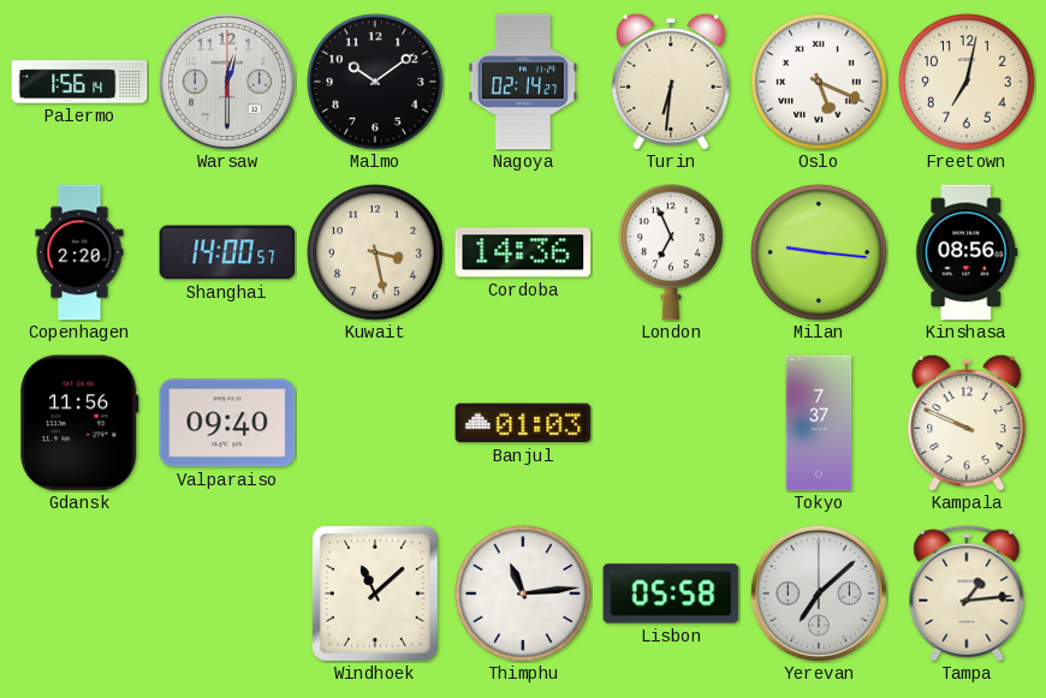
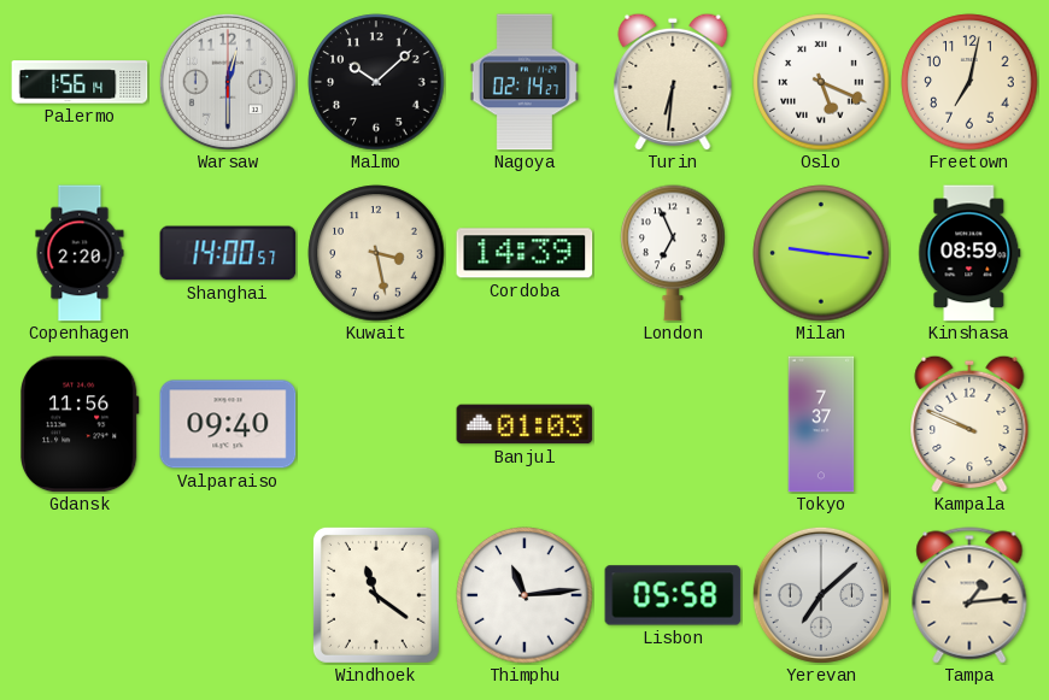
Malmo: 10:09 -> 10:08
Cordoba: 14:36 -> 14:39
Kinshasa: 08:56 -> 08:59
Windhoek: 11:08 -> 11:21
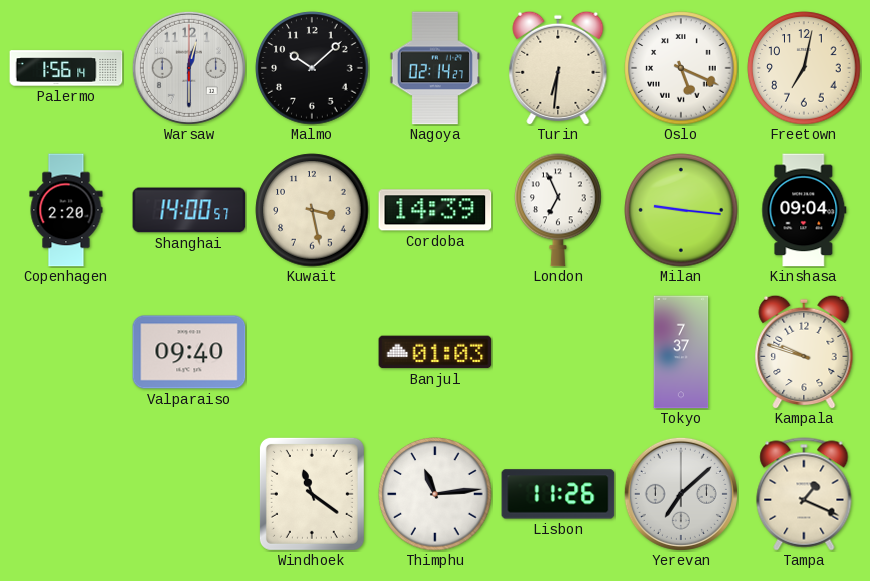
Kinshasa: 08:59 -> 09:04
Gdansk: 11:56 -> none
Kampala: 9:49 -> 9:48
Lisbon: 05:58 -> 11:26
Tampa: 1:14 -> 1:19
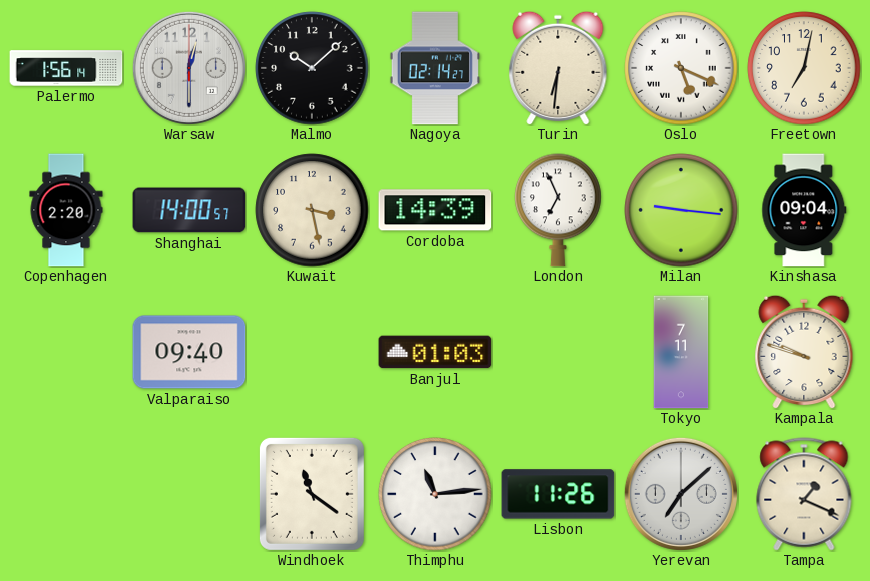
Tokyo: 7:37 -> 7:11
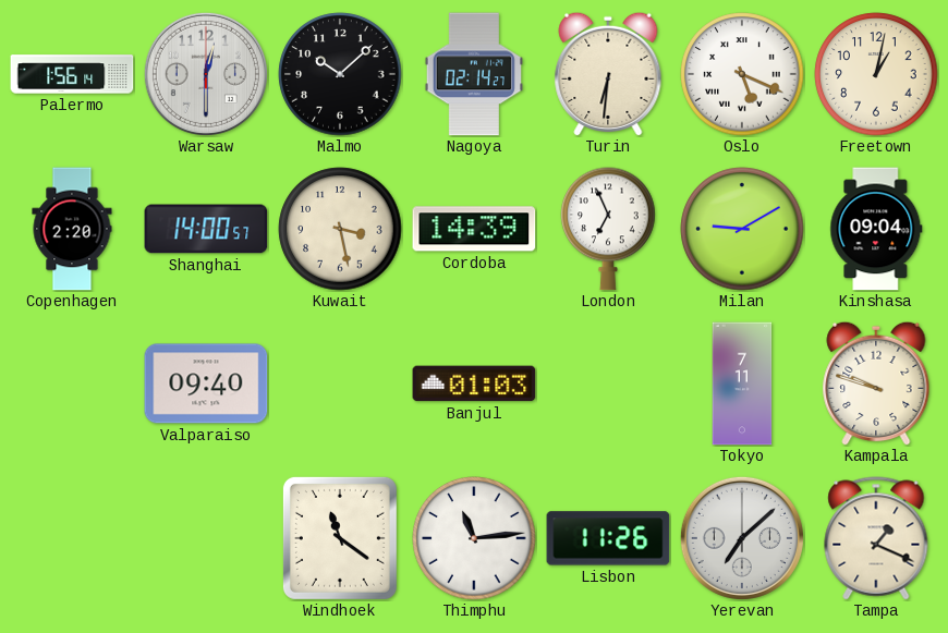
Freetown: 7:02 -> 1:02
Milan: 9:16 -> 9:10
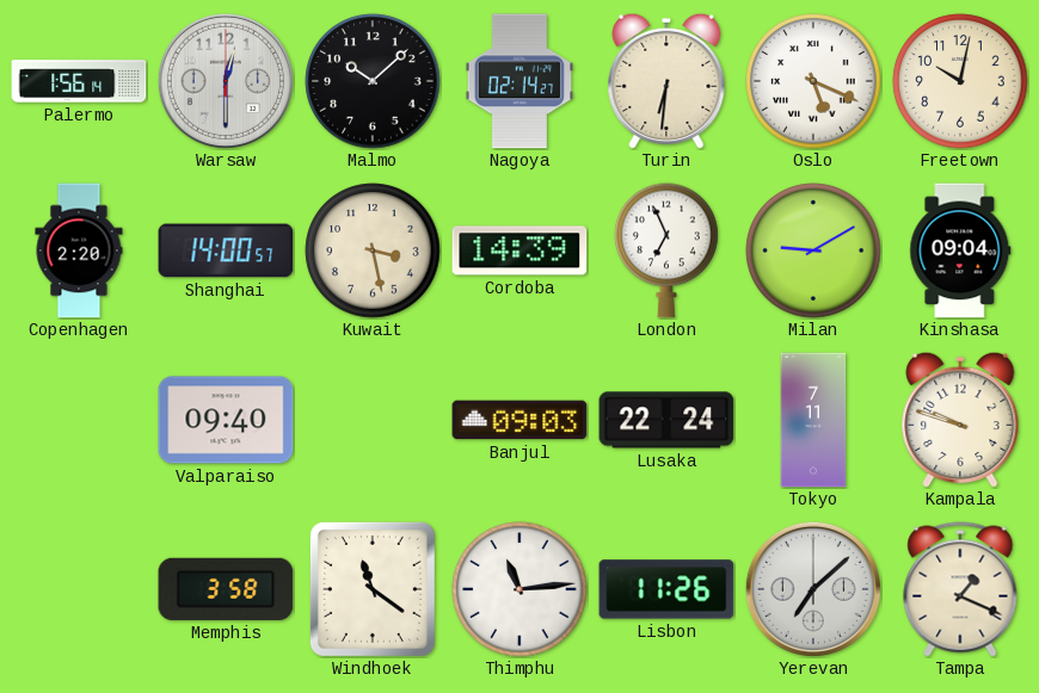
Freetown: 1:02 -> 10:02
Banjul: 01:03 -> 09:03
Lusaka: none -> 22:24
Memphis: none -> 3:58
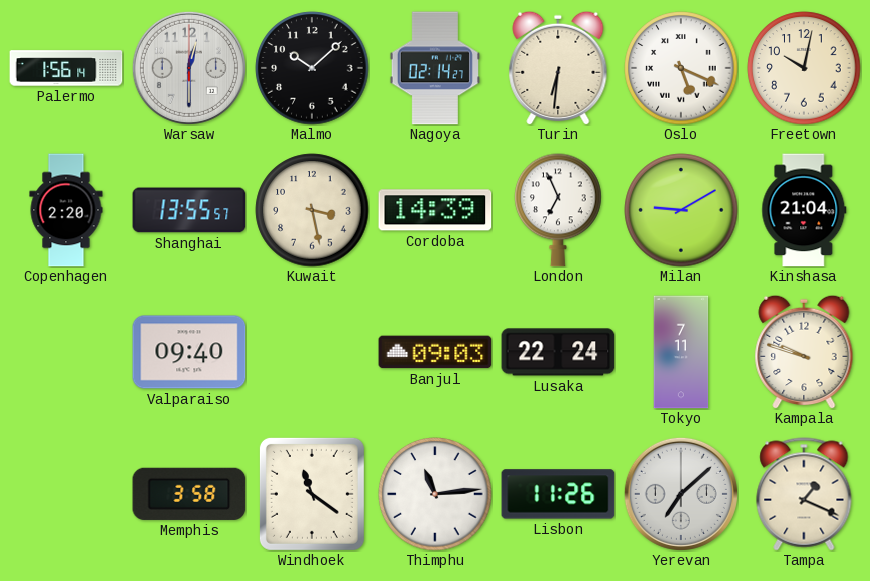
Shanghai: 14:00 -> 13:55
Kinshasa: 09:04 -> 21:04
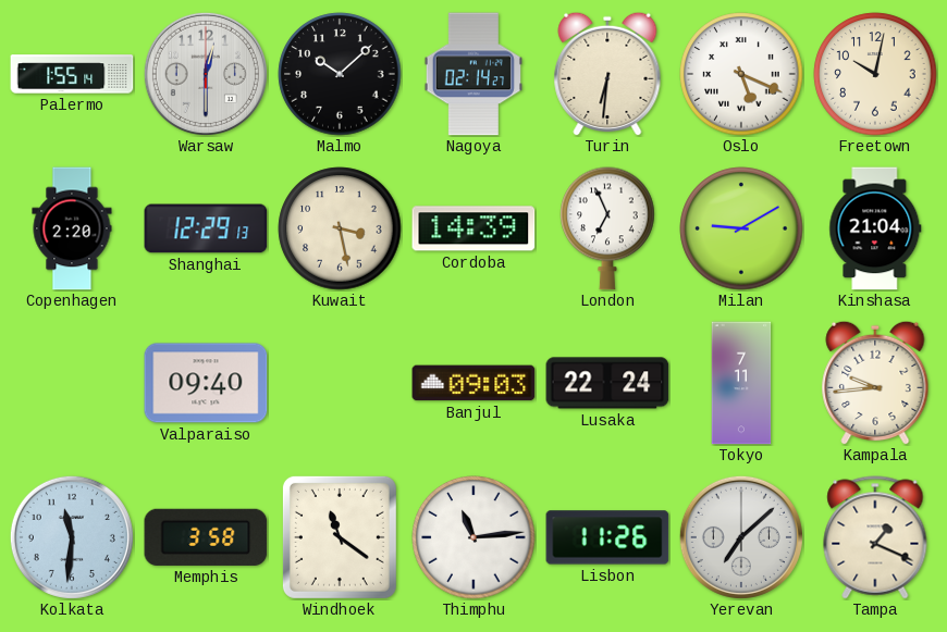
Palermo: 1:56 -> 1:55
Shanghai: 13:55 -> 12:29
Kampala: 9:48 -> 9:44
Kolkata: none -> 11:31
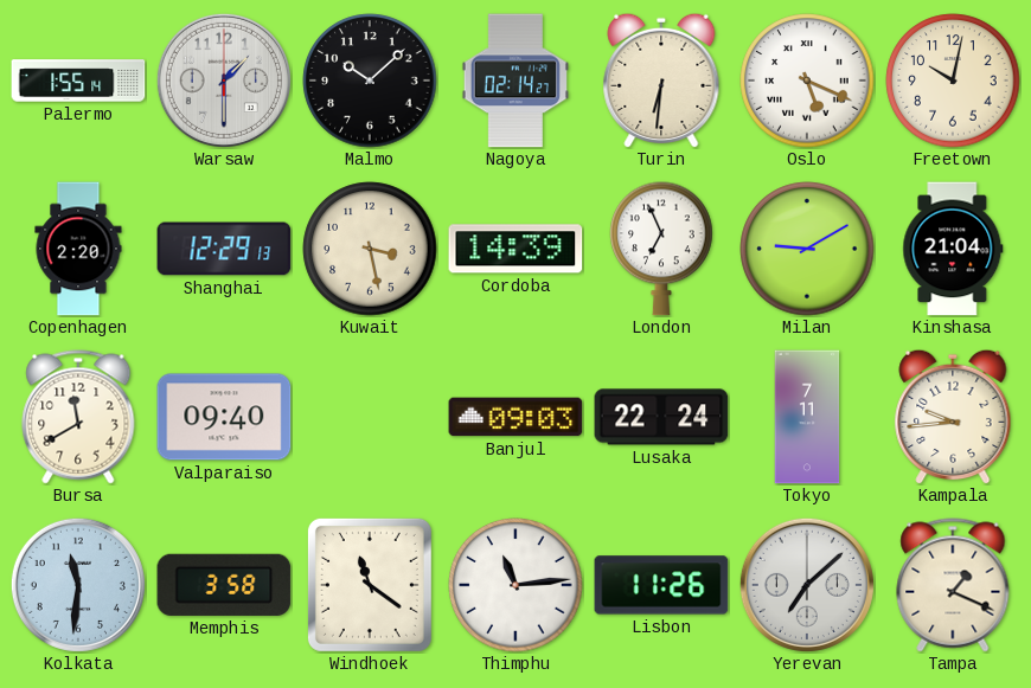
Warsaw: 12:30 -> 1:30
Bursa: none -> 11:40
